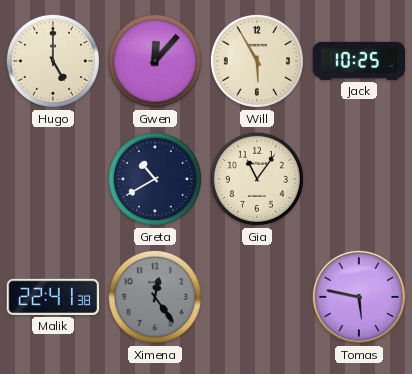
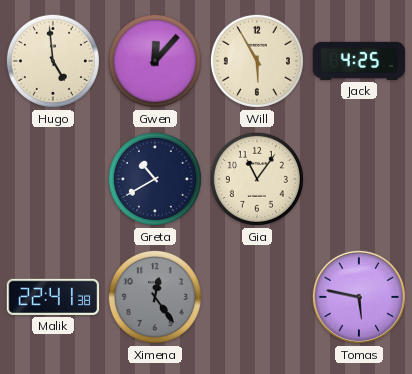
Hugo: 5:00 -> 4:59
Jack: 10:25 -> 4:25
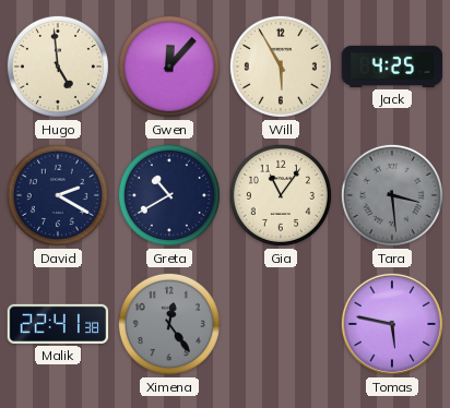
David: none -> 2:20
Tara: none -> 3:29
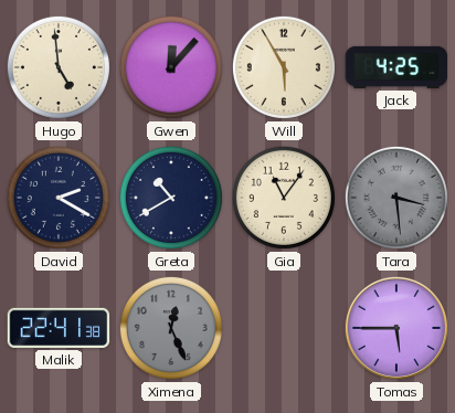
Ximena: 12:24 -> 12:26
Tomas: 5:47 -> 5:45
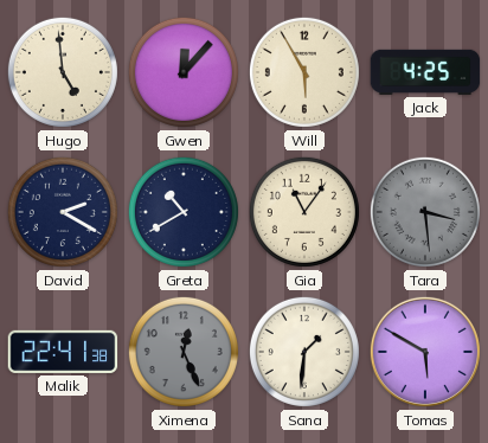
Sana: none -> 1:31
Tomas: 5:45 -> 5:50
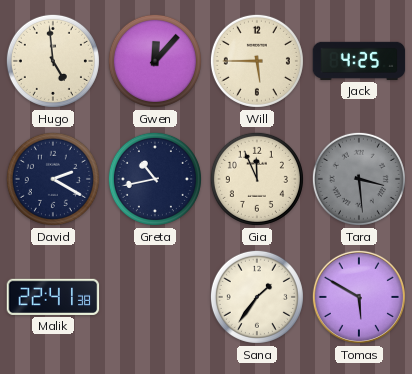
Will: 5:55 -> 5:45
Greta: 10:40 -> 10:43
Gia: 11:06 -> 11:56
Ximena: 12:26 -> none
Sana: 1:31 -> 1:36
